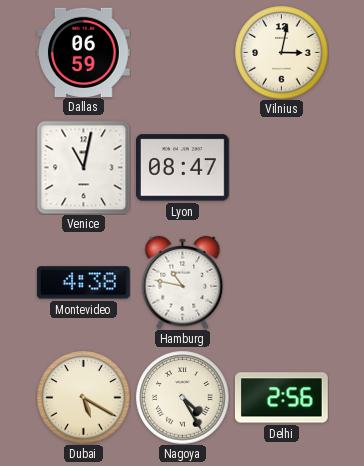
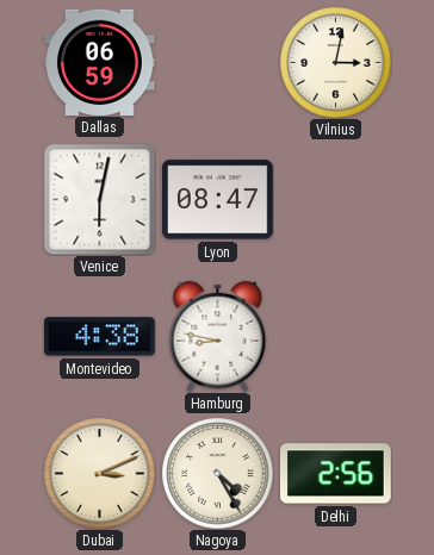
Venice: 11:02 -> 6:02
Hamburg: 10:47 -> 8:47
Dubai: 5:20 -> 3:11
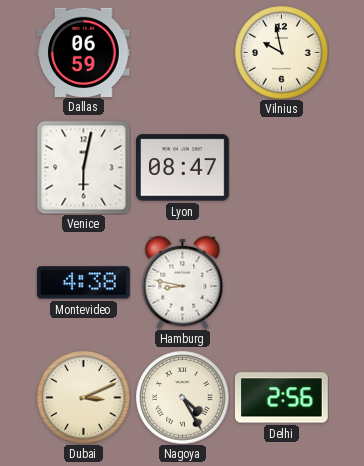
Vilnius: 3:02 -> 9:58
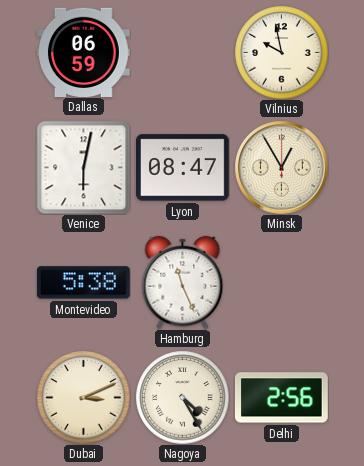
Minsk: none -> 12:55
Montevideo: 4:38 -> 5:38
Hamburg: 8:47 -> 11:26
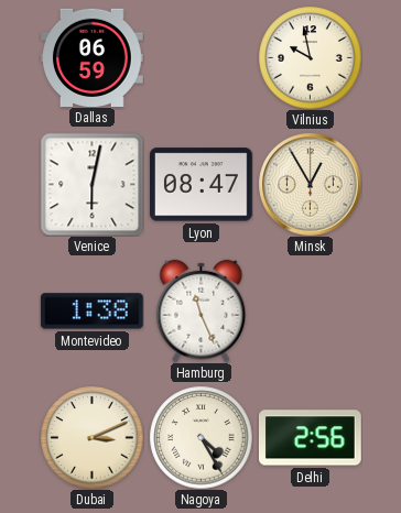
Montevideo: 5:38 -> 1:38
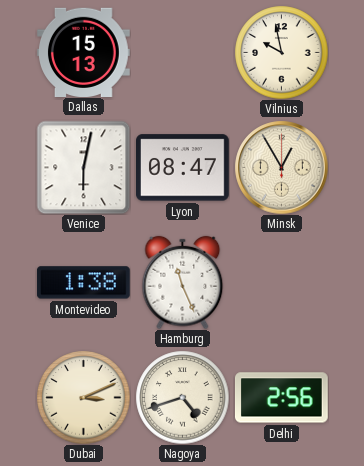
Dallas: 06:59 -> 15:13
Nagoya: 4:25 -> 4:42
